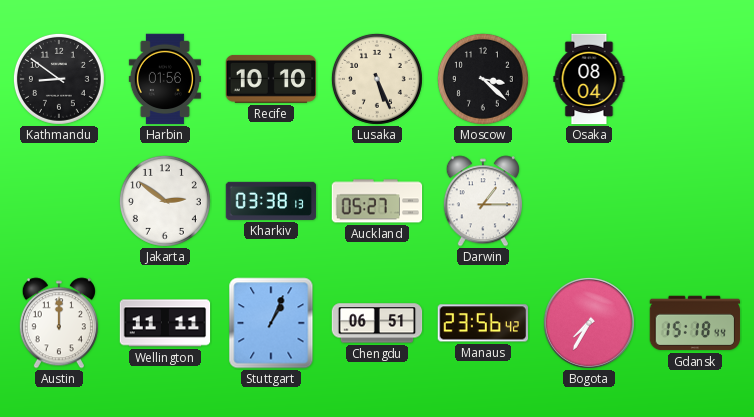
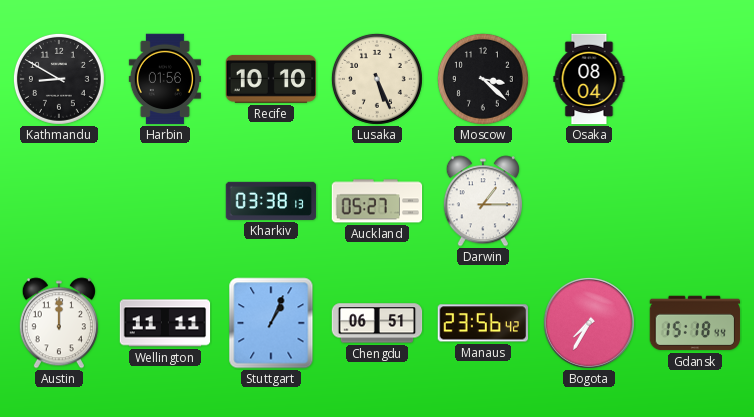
Kathmandu: 8:51 -> 8:50
Jakarta: 2:51 -> none
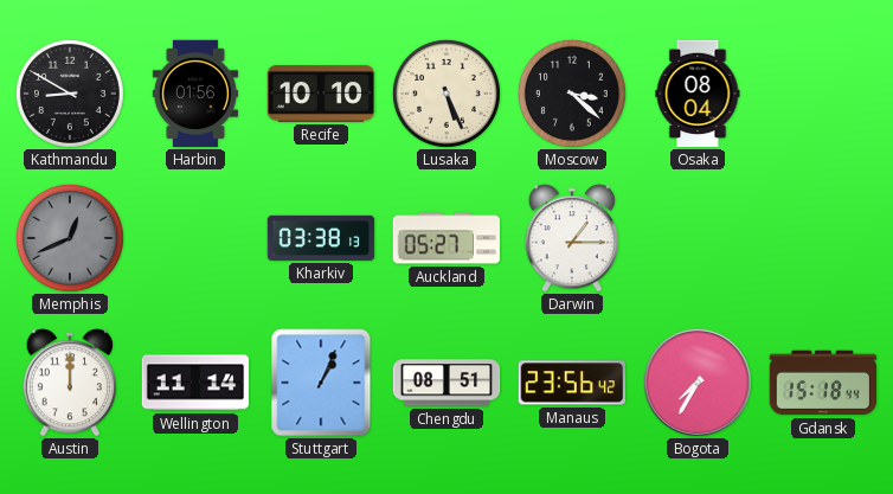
Memphis: none -> 12:41
Wellington: 11:11 -> 11:14
Chengdu: 06:51 -> 08:51
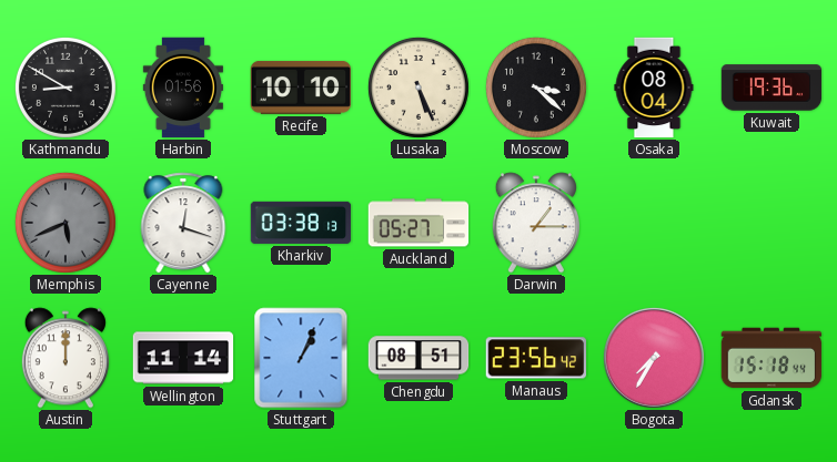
Kuwait: none -> 19:36
Memphis: 12:41 -> 5:41
Cayenne: none -> 12:18
